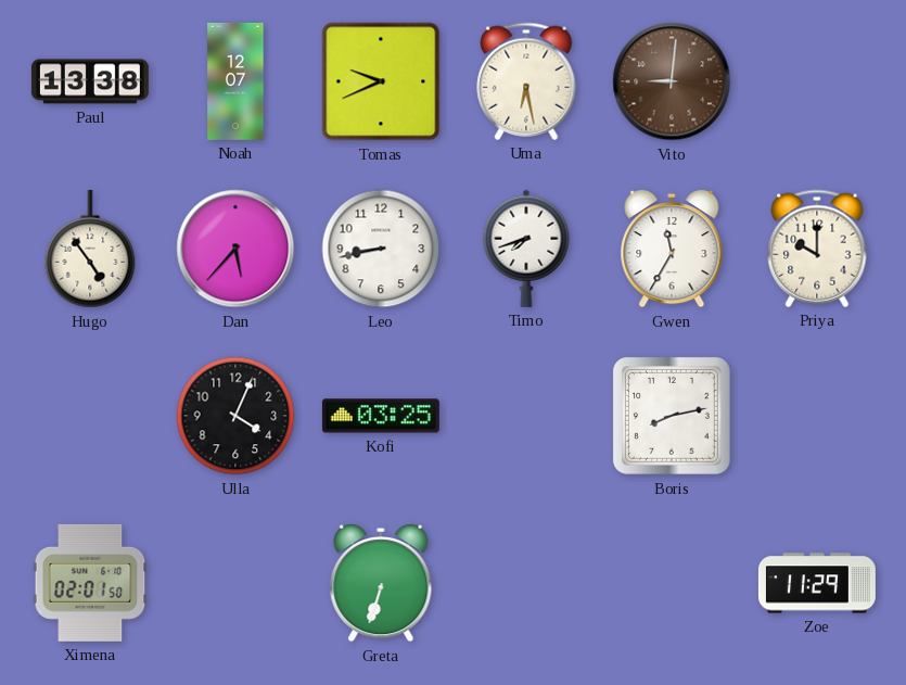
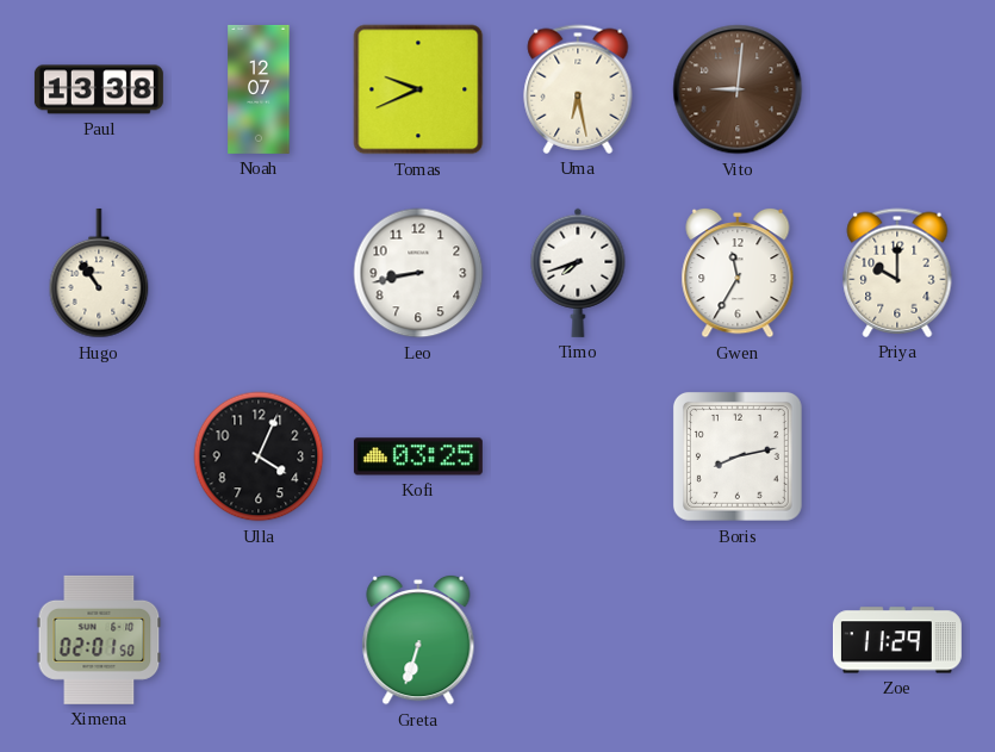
Hugo: 4:54 -> 10:54
Dan: 5:37 -> none
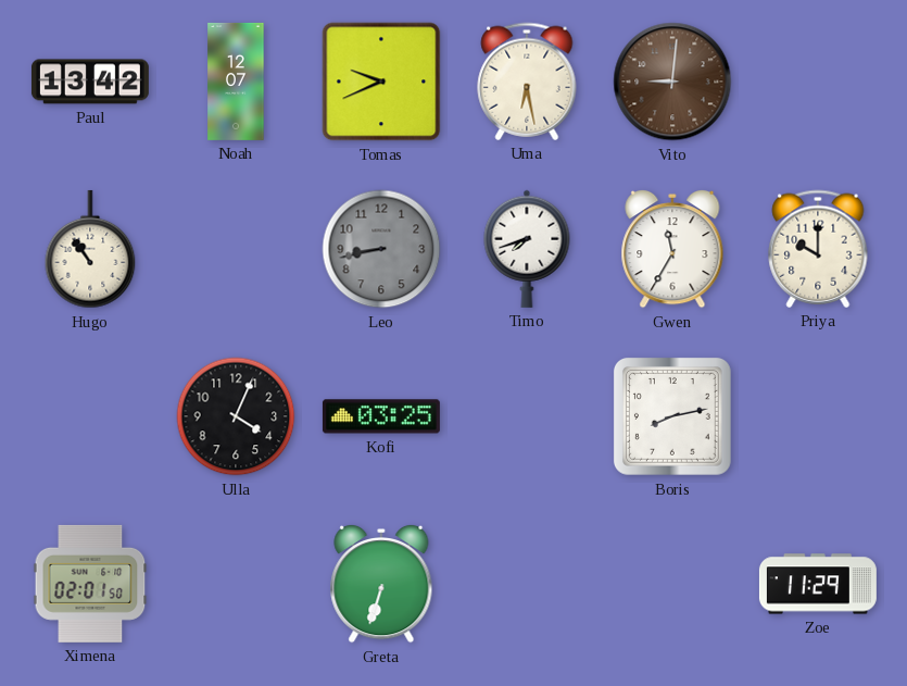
Paul: 13:38 -> 13:42
Leo dial: white -> grey
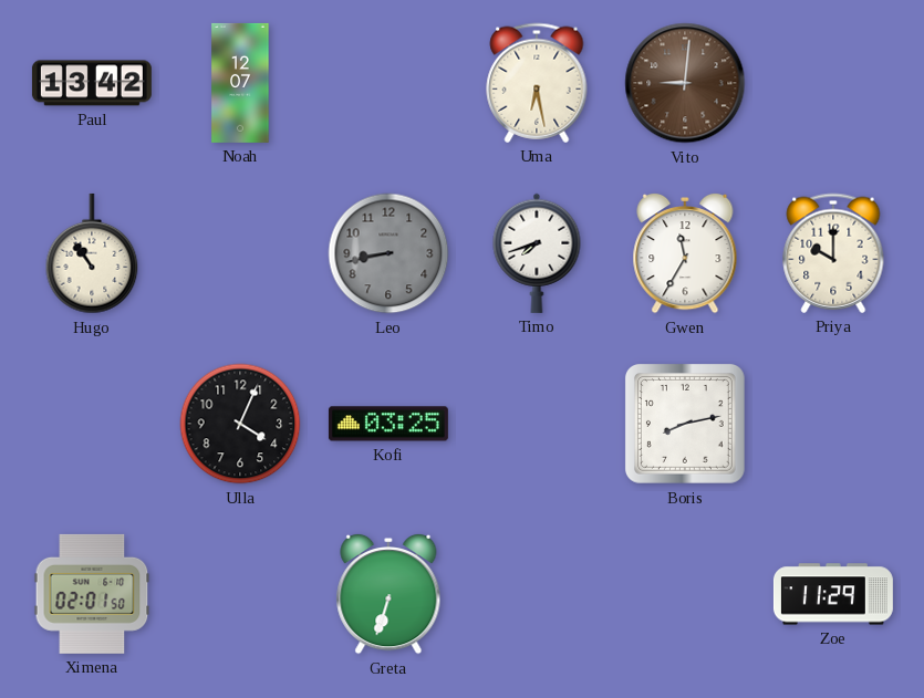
Tomas: 9:41 -> none
